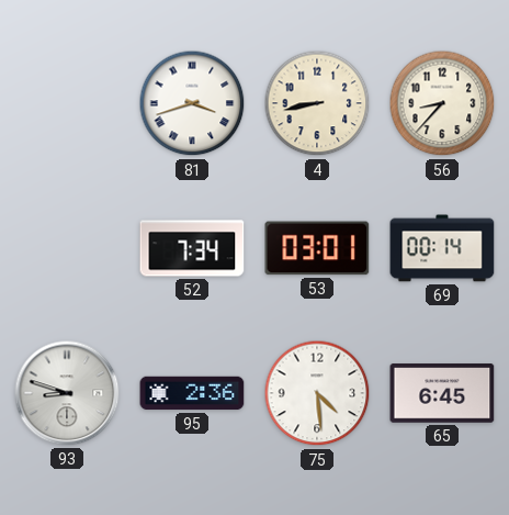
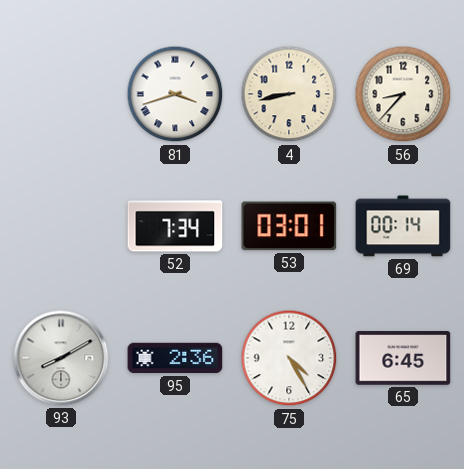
93: 8:48 -> 8:10
75: 4:29 -> 4:25
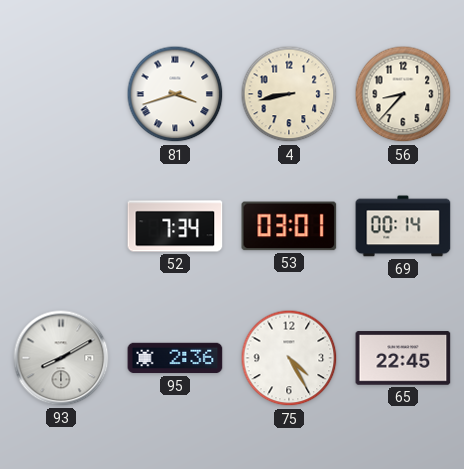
65: 6:45 -> 22:45
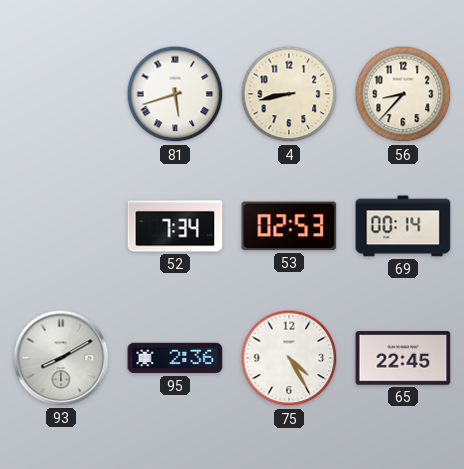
81: 3:42 -> 5:42
53: 03:01 -> 02:53
